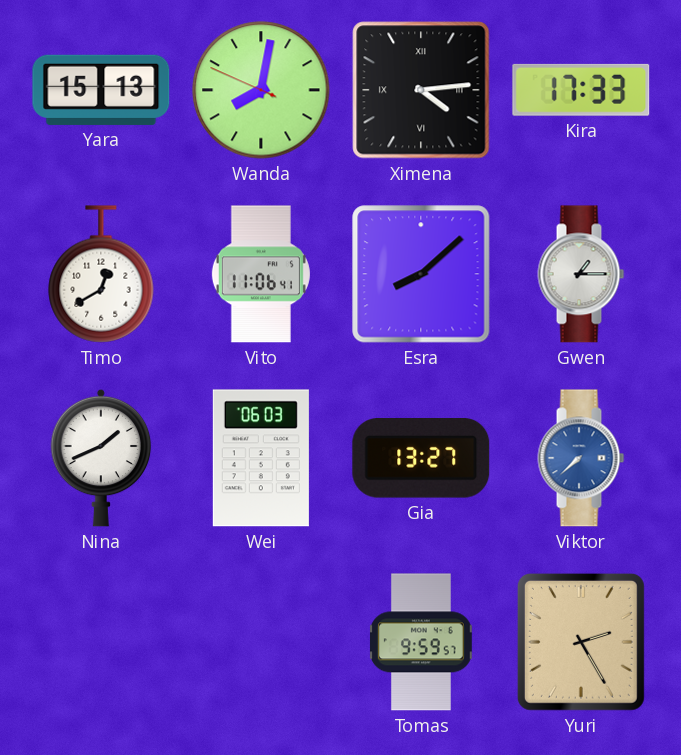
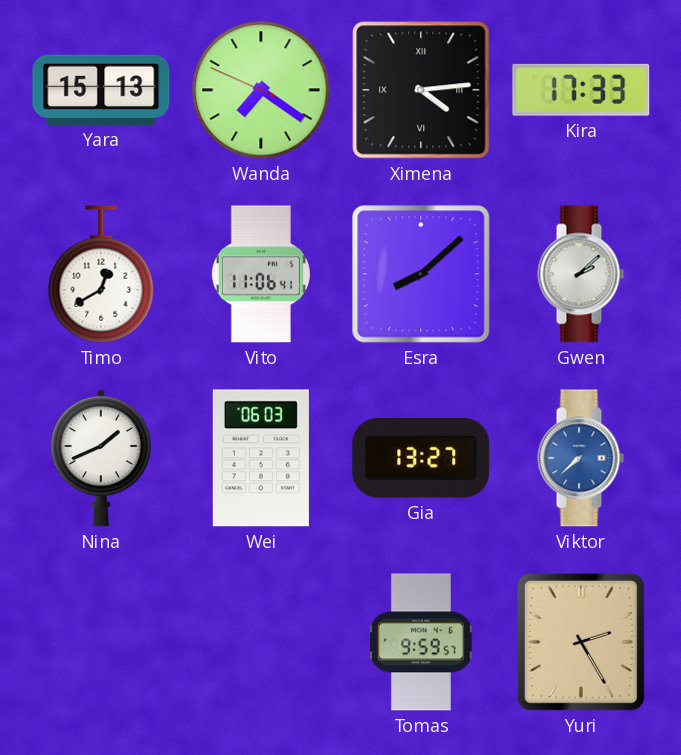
Wanda: 8:01 -> 7:20
Gwen: 1:15 -> 2:08
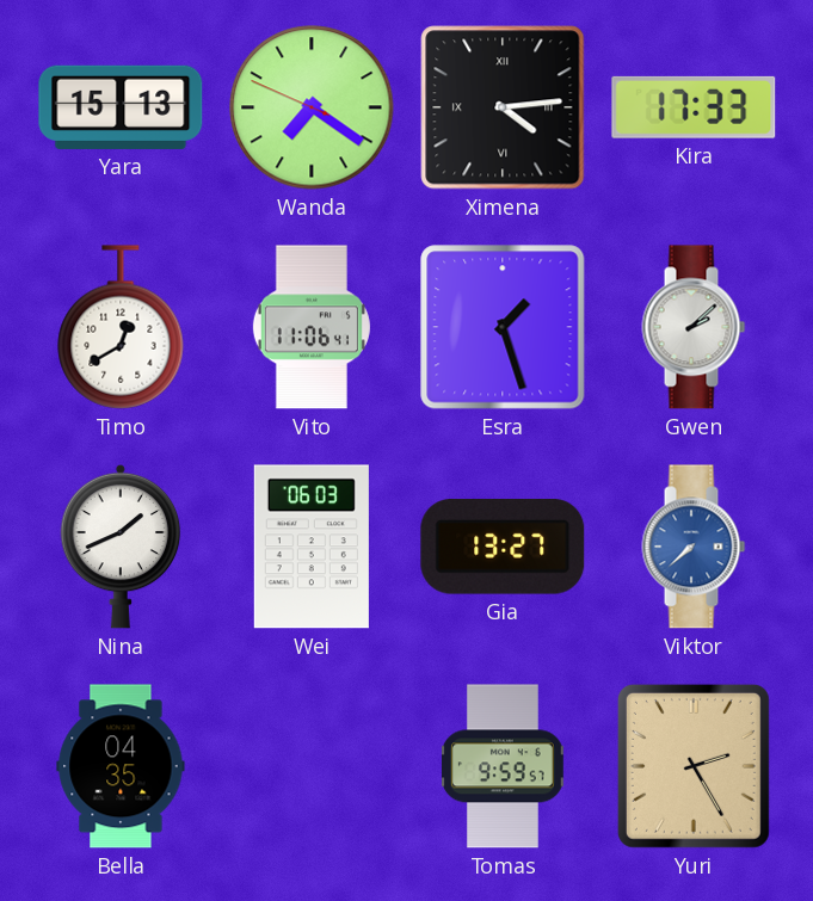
Esra: 8:08 -> 1:27
Bella: none -> 04:35
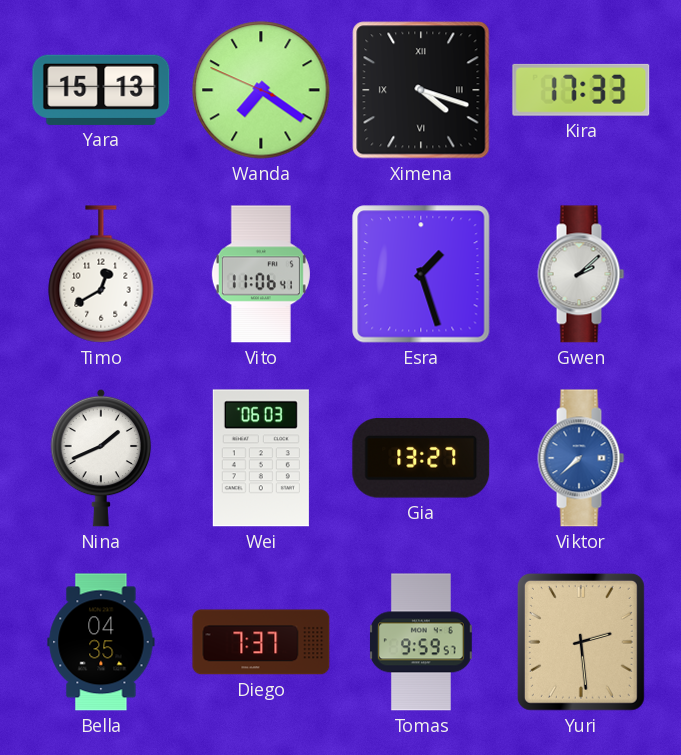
Ximena: 4:14 -> 4:18
Diego: none -> 7:37
Yuri: 2:25 -> 2:29
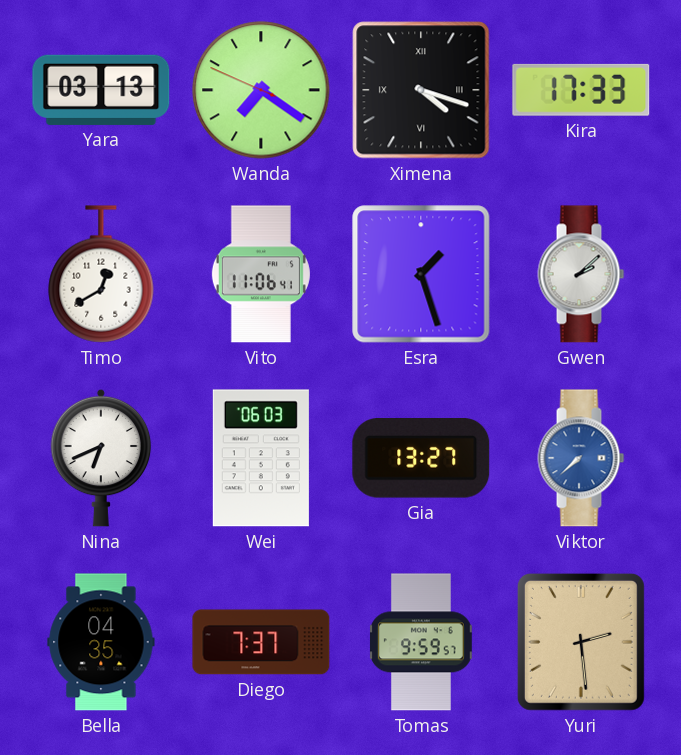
Yara: 15:13 -> 03:13
Nina: 1:41 -> 6:41
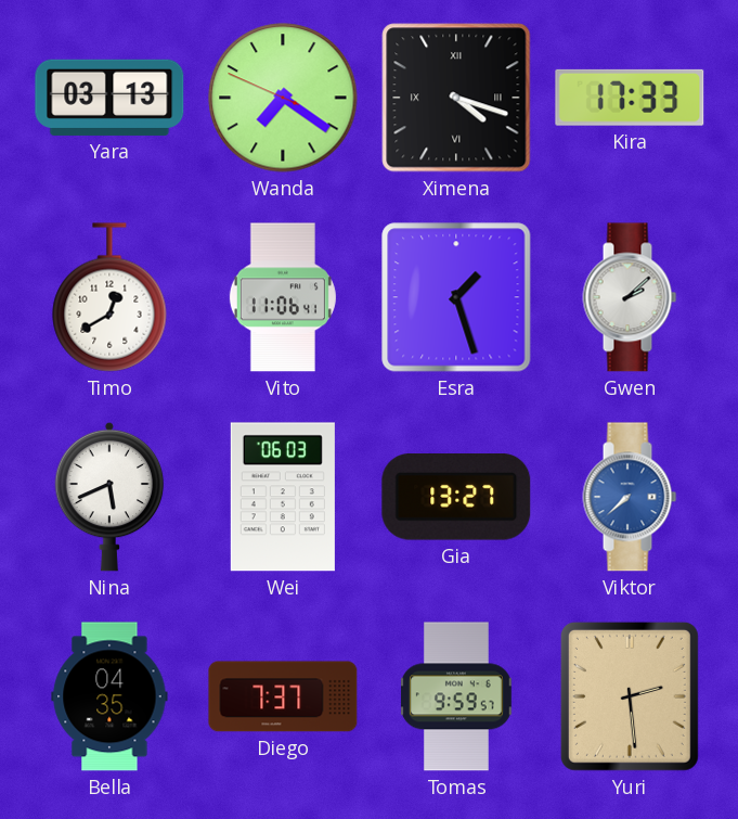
Nina: 6:41 -> 5:41
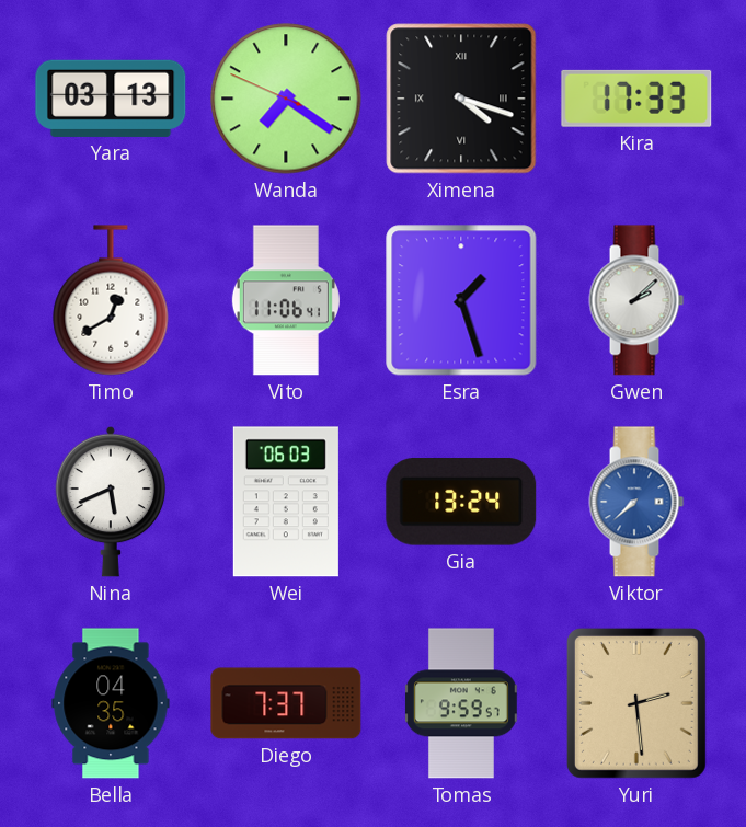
Gia: 13:27 -> 13:24
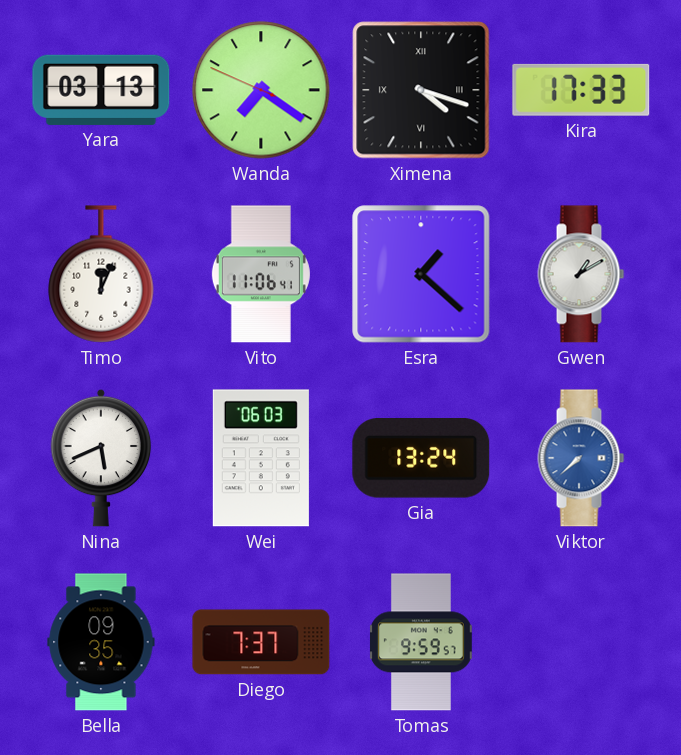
Timo: 12:40 -> 12:04
Esra: 1:27 -> 1:22
Gwen: 2:08 -> 1:10
Bella: 04:35 -> 09:35
Yuri: 2:29 -> none
